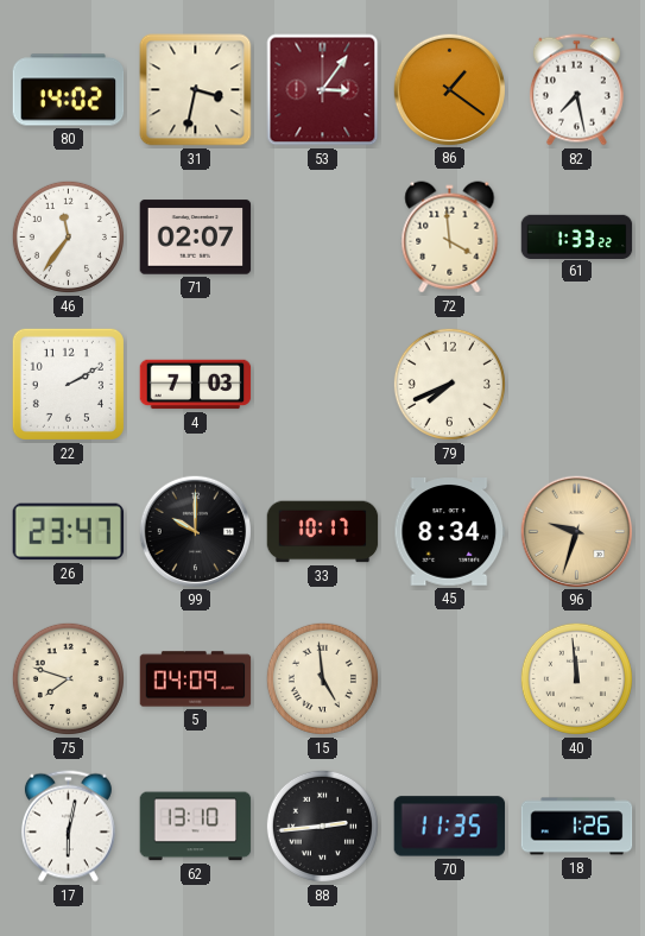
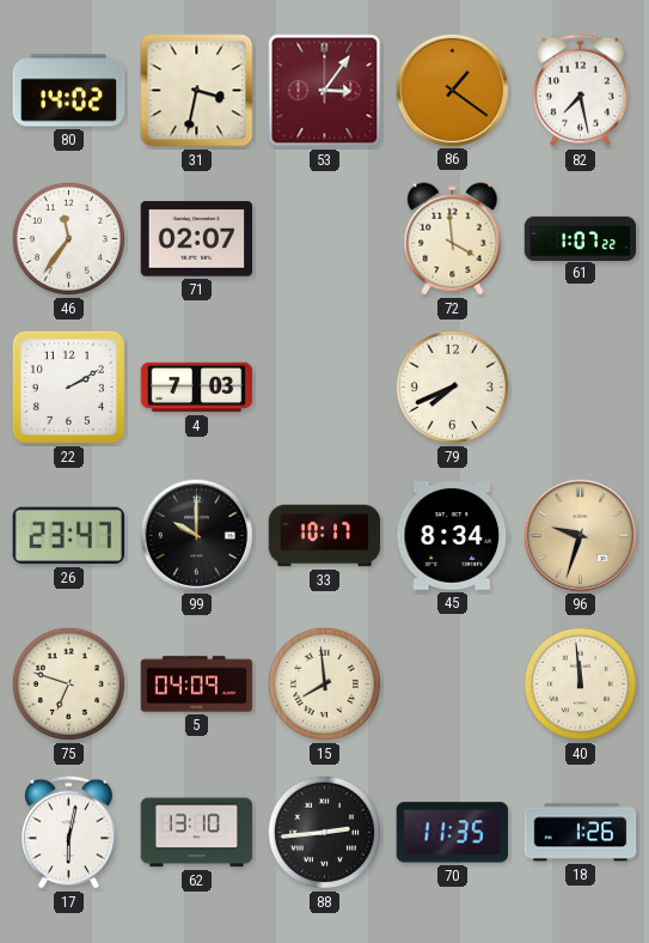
61: 1:33 -> 1:07
75: 7:48 -> 6:48
15: 4:59 -> 7:59
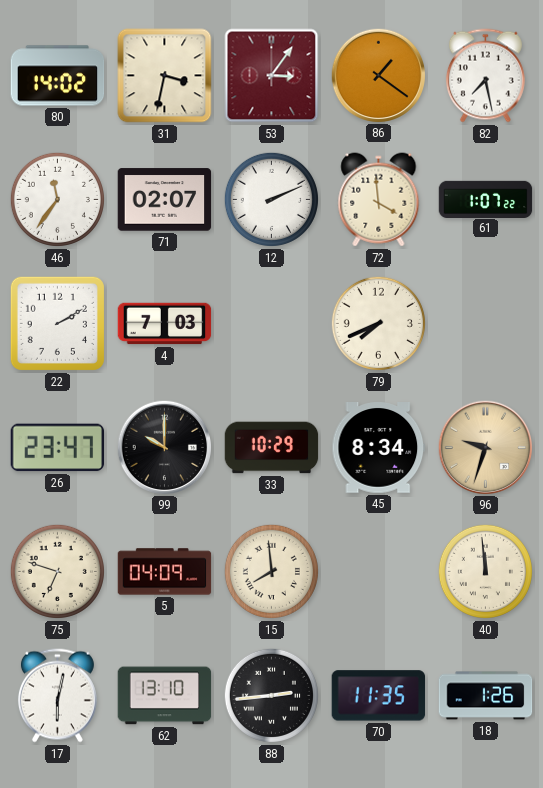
12: none -> 2:11
33: 10:17 -> 10:29
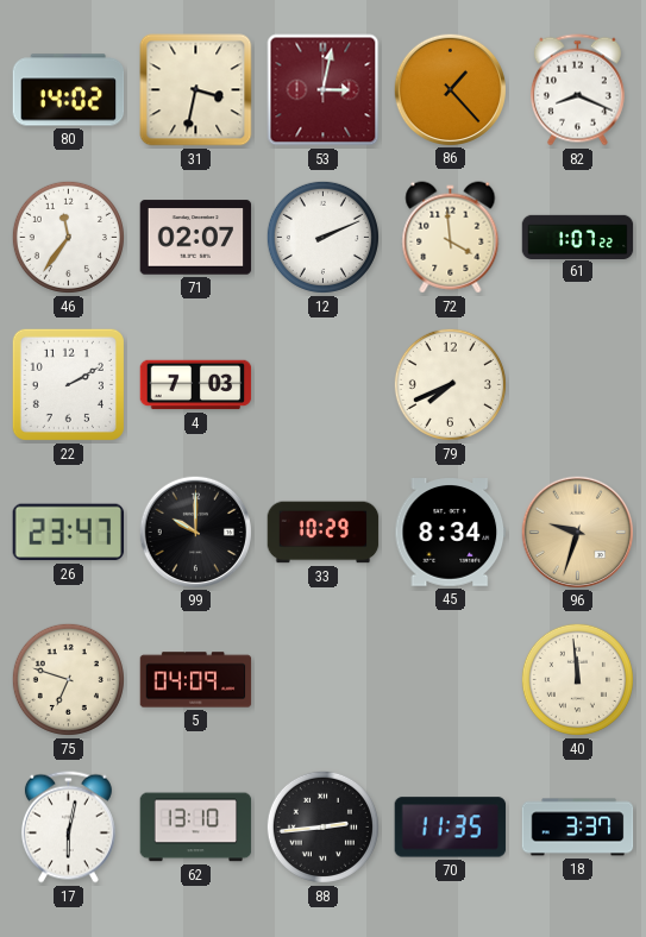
53: 3:06 -> 3:02
86: 1:21 -> 1:23
82: 7:28 -> 8:19
15: 7:59 -> none
18: 1:26 -> 3:37
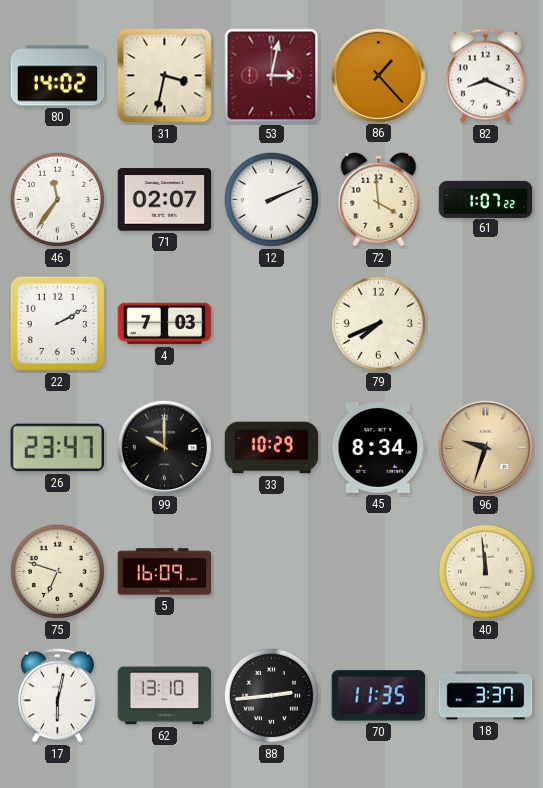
5: 04:09 -> 16:09
